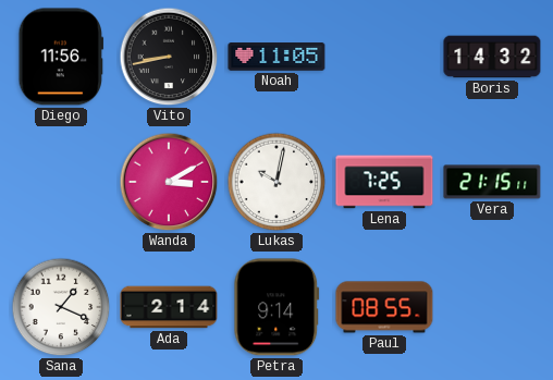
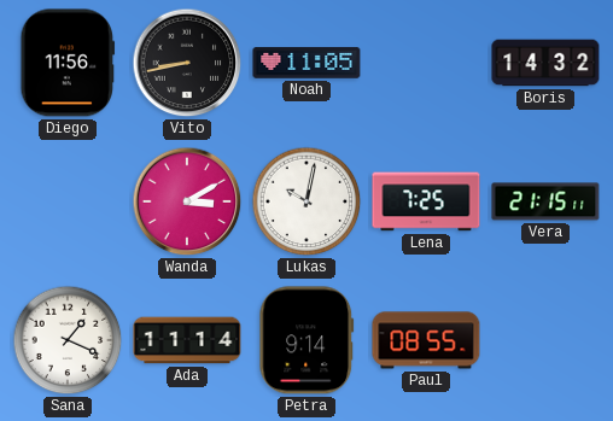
Ada: 2:14 -> 11:14
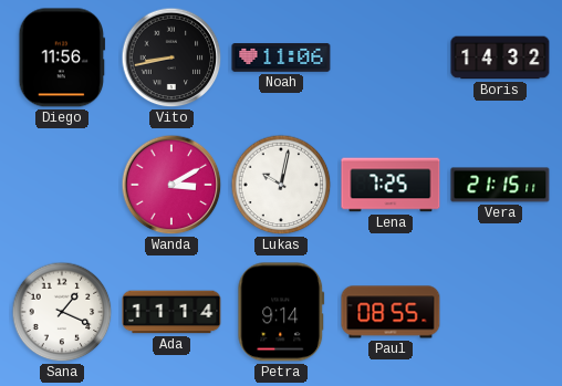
Noah: 11:05 -> 11:06
